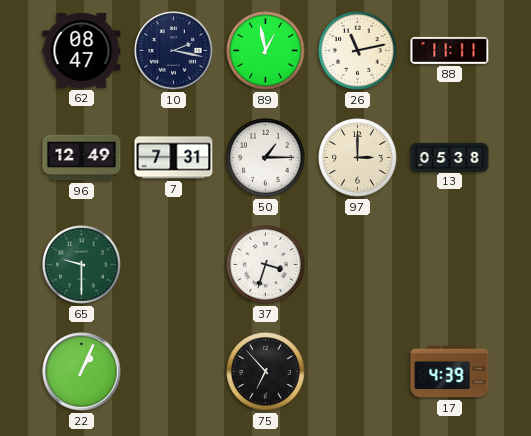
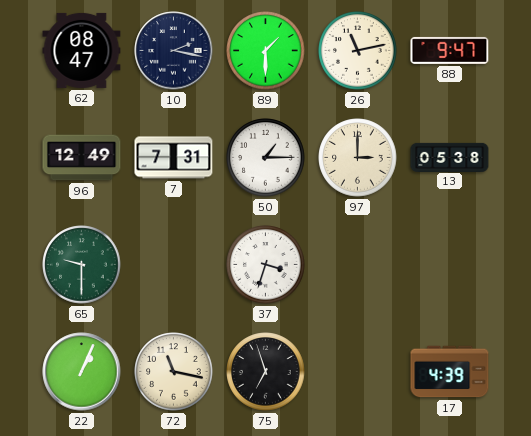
89: 12:58 -> 1:30
88: 11:11 -> 9:47
72: none -> 11:17
75: 6:53 -> 6:57
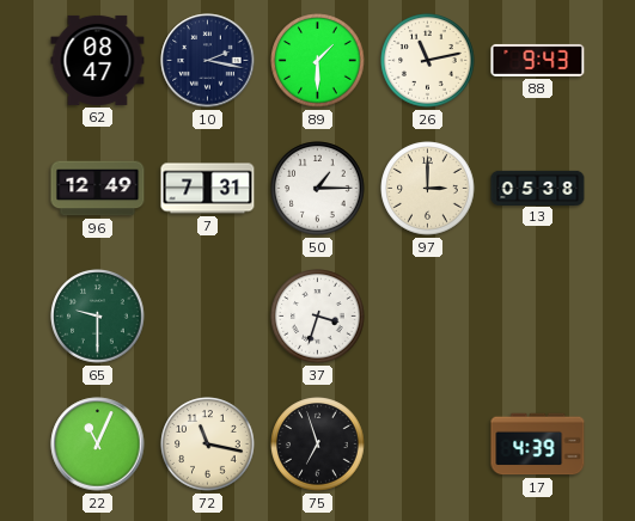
88: 9:47 -> 9:43
22: 1:04 -> 11:04
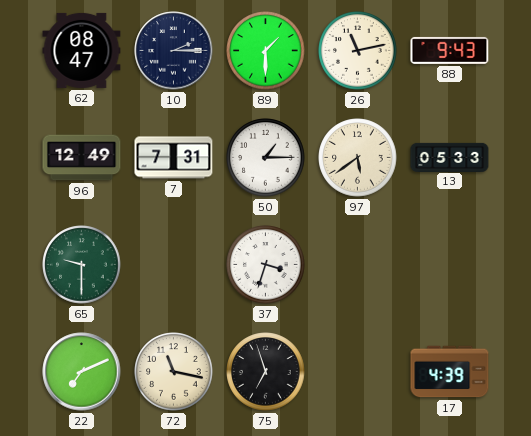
10: 2:17 -> 2:15
97: 3:00 -> 5:39
13: 05:38 -> 05:33
22: 11:04 -> 7:11
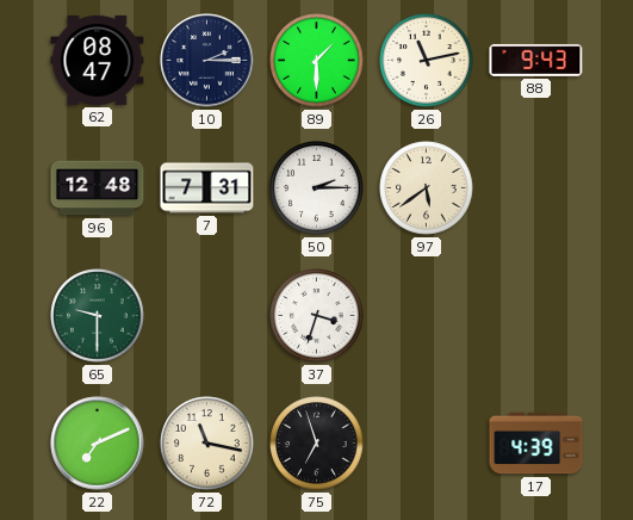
96: 12:49 -> 12:48
50: 1:15 -> 2:15
13: 05:33 -> none
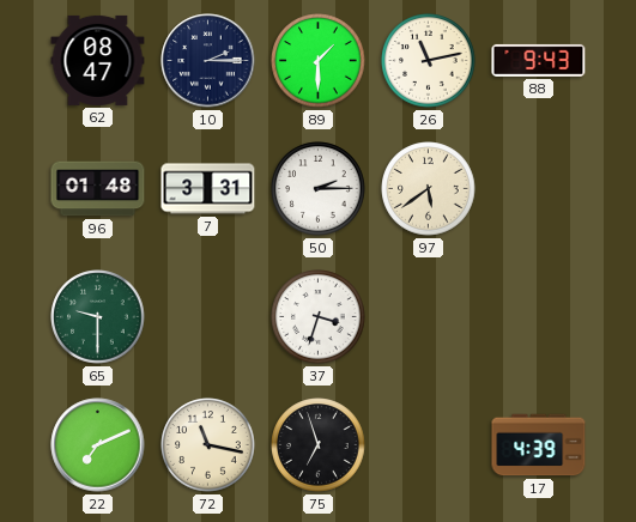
96: 12:48 -> 01:48
7: 7:31 -> 3:31
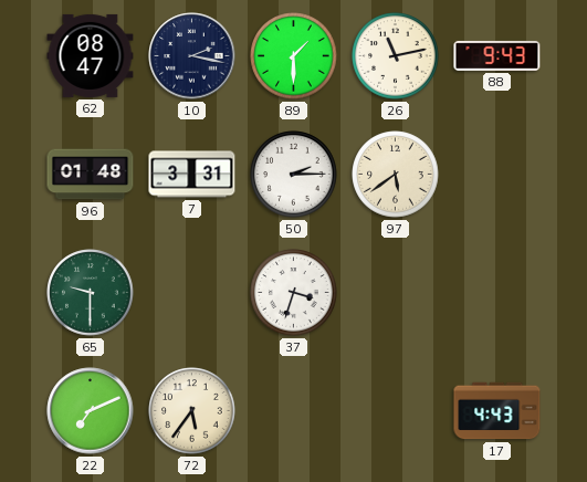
10: 2:15 -> 2:17
72: 11:17 -> 5:36
75: 6:57 -> none
17: 4:39 -> 4:43
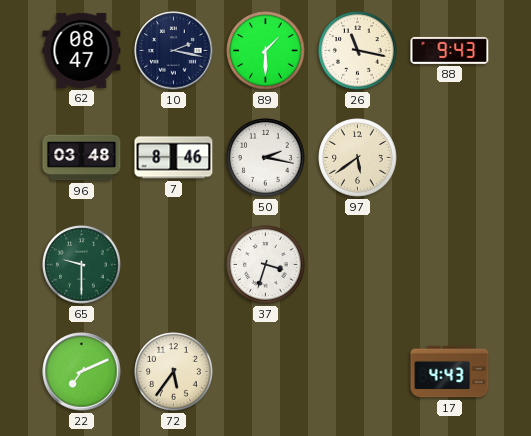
26: 11:13 -> 11:17
96: 01:48 -> 03:48
7: 3:31 -> 8:46
50: 2:15 -> 2:17
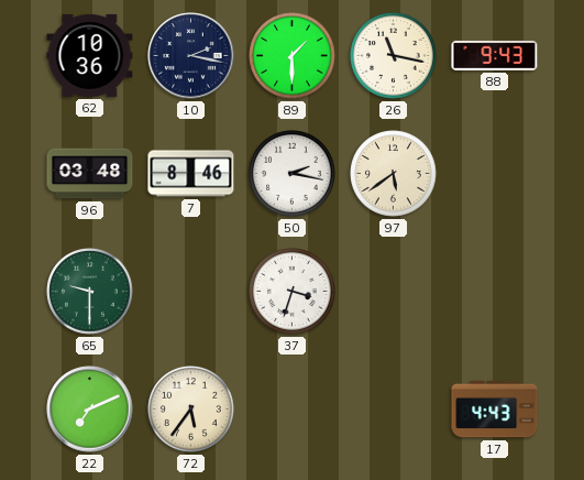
62: 08:47 -> 10:36
